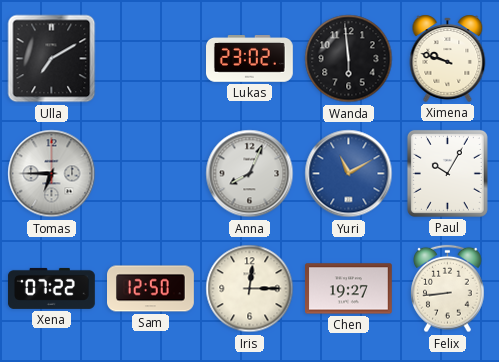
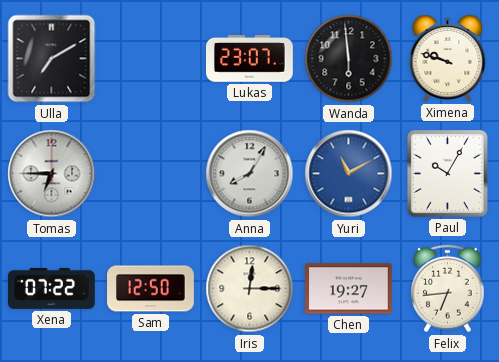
Lukas: 23:02 -> 23:07
Anna: 8:04 -> 8:05
Felix: 8:44 -> 6:44
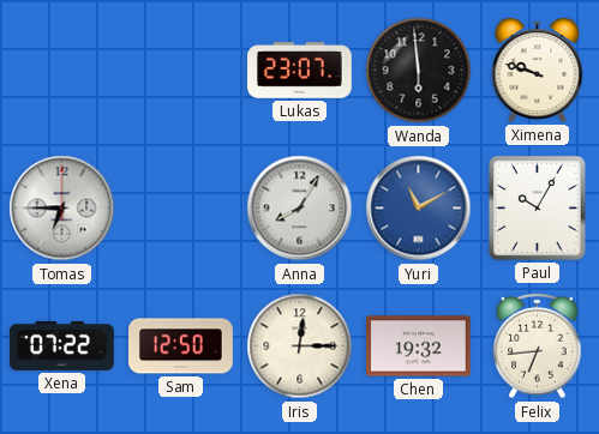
Ulla: 7:10 -> none
Chen: 19:27 -> 19:32
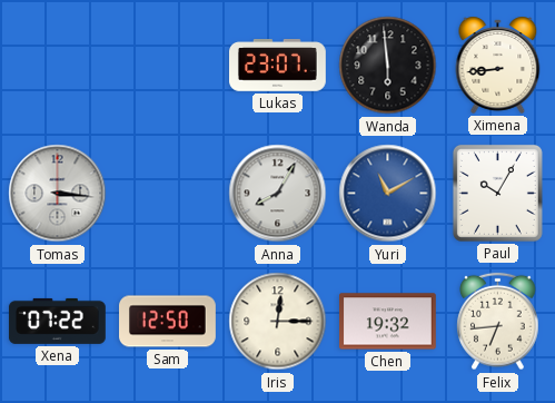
Ximena: 9:48 -> 8:44
Tomas: 6:45 -> 3:16
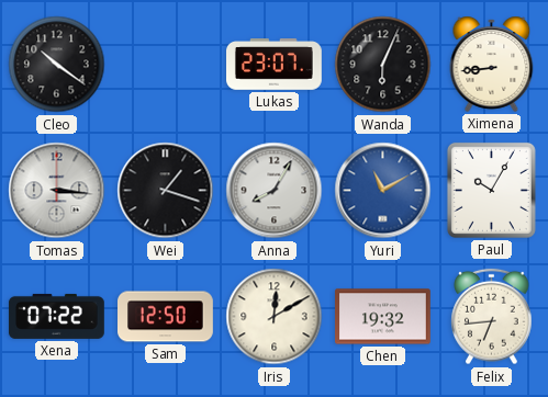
Cleo: none -> 10:21
Wanda: 5:59 -> 6:04
Wei: none -> 1:18
Iris: 12:15 -> 12:10
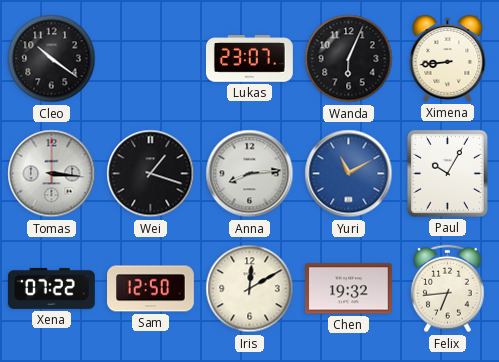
Anna: 8:05 -> 8:14
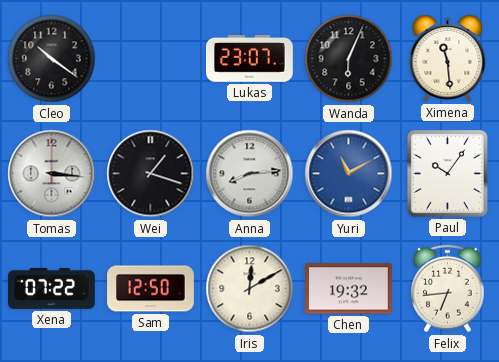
Ximena: 8:44 -> 11:29
Paul: 10:05 -> 10:06
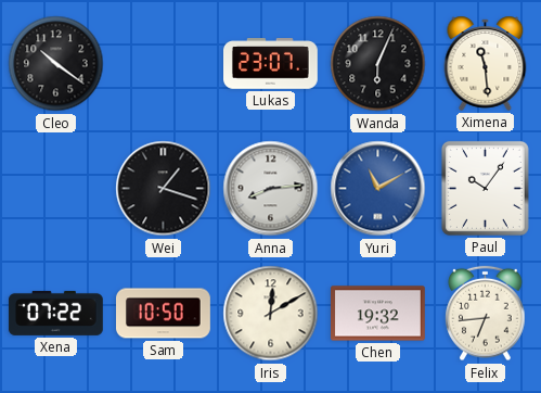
Tomas: 3:16 -> none
Sam: 12:50 -> 10:50
